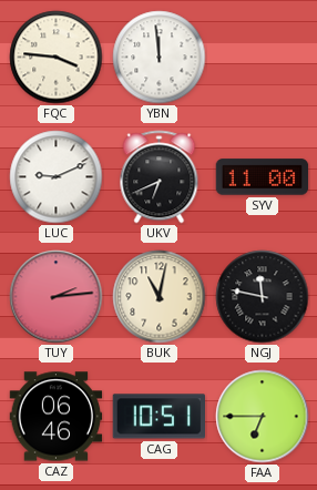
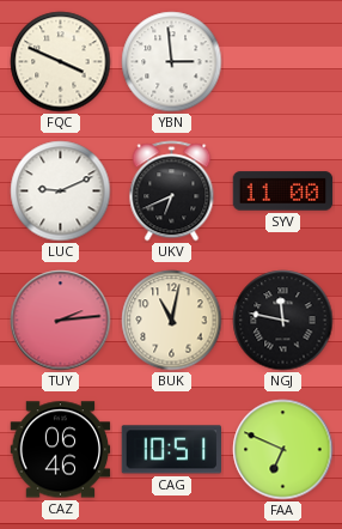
FQC: 3:46 -> 3:49
YBN: 11:59 -> 2:59
FAA: 6:45 -> 6:49
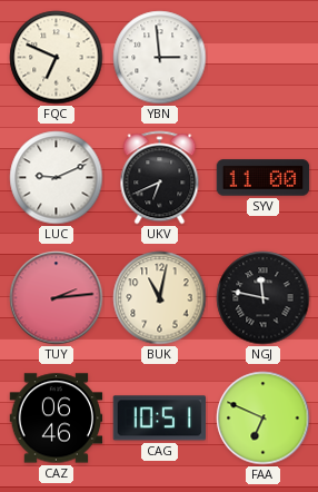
FQC: 3:49 -> 6:49
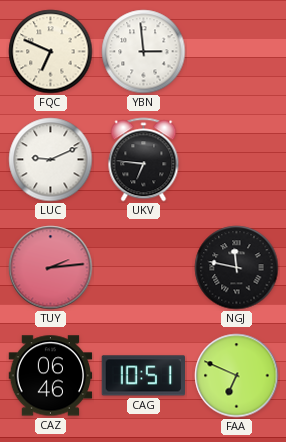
UKV: 6:41 -> 6:46
SYV: 11:00 -> none
BUK: 11:02 -> none
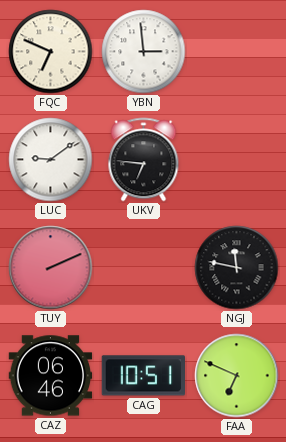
LUC: 9:11 -> 9:09
TUY: 2:14 -> 2:11
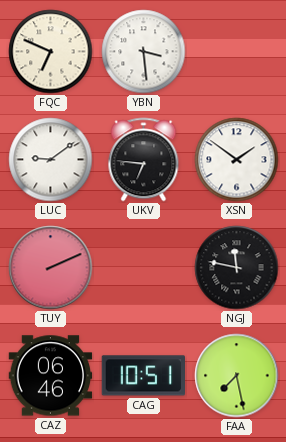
YBN: 2:59 -> 3:29
XSN: none -> 1:51
FAA: 6:49 -> 7:28
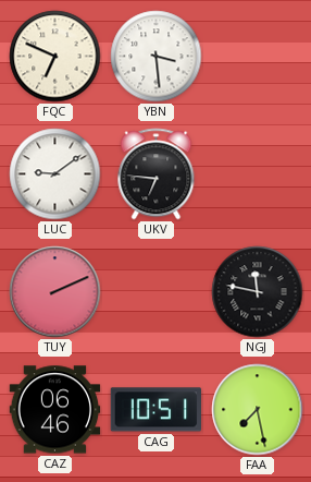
XSN: 1:51 -> none
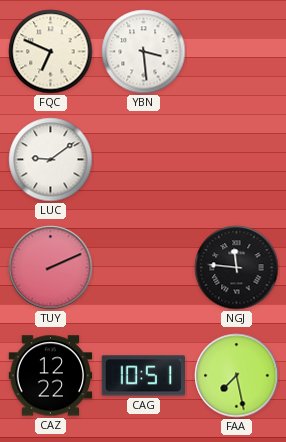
UKV: 6:46 -> none
NGJ: 11:47 -> 11:46
CAZ: 06:46 -> 12:22
